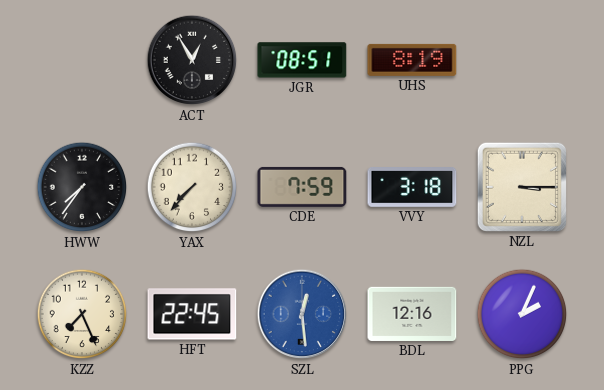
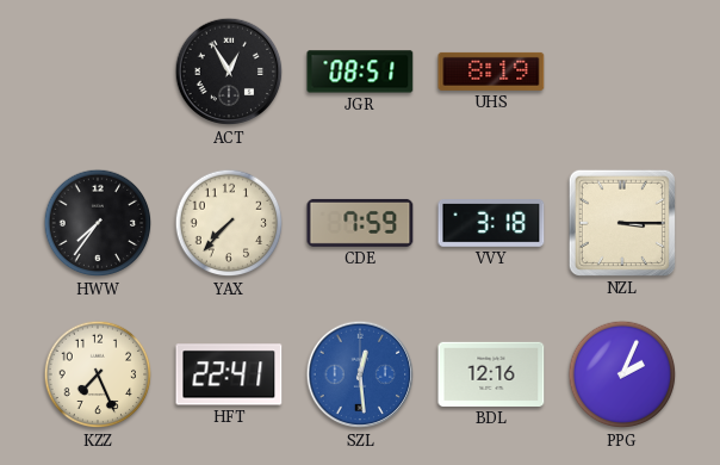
HFT: 22:45 -> 22:41
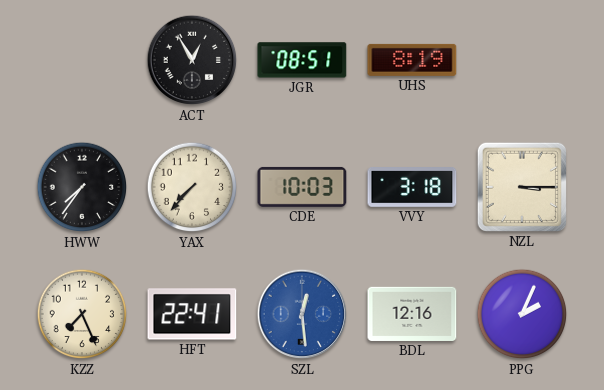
CDE: 7:59 -> 10:03
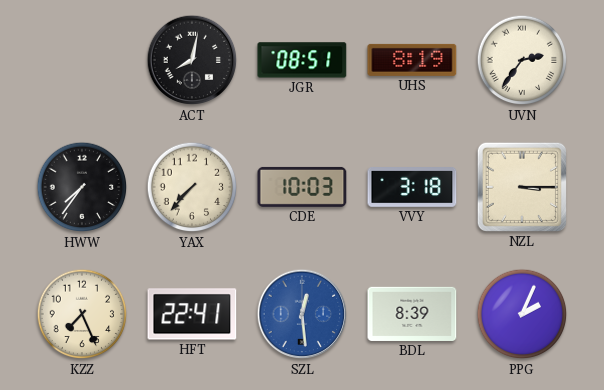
ACT: 12:55 -> 8:02
UVN: none -> 2:36
BDL: 12:16 -> 8:39
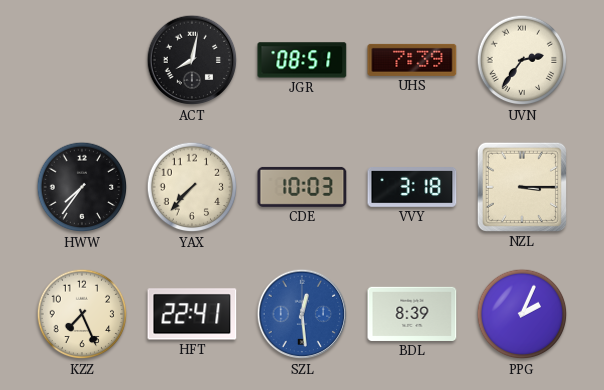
UHS: 8:19 -> 7:39
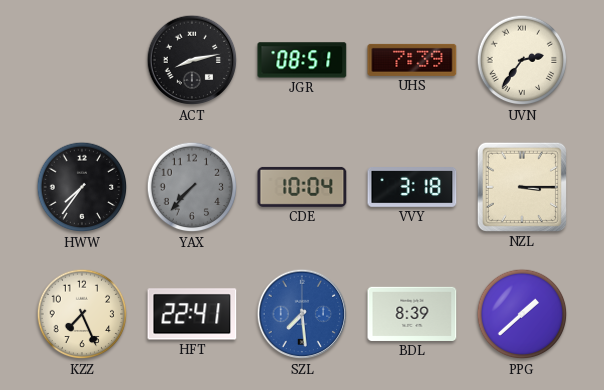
ACT: 8:02 -> 8:13
YAX dial: cream -> grey
CDE: 10:03 -> 10:04
SZL: 12:29 -> 7:29
PPG: 2:04 -> 1:38
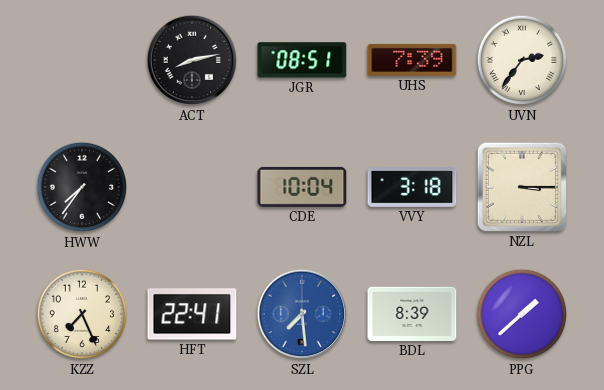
YAX: 7:37 -> none
